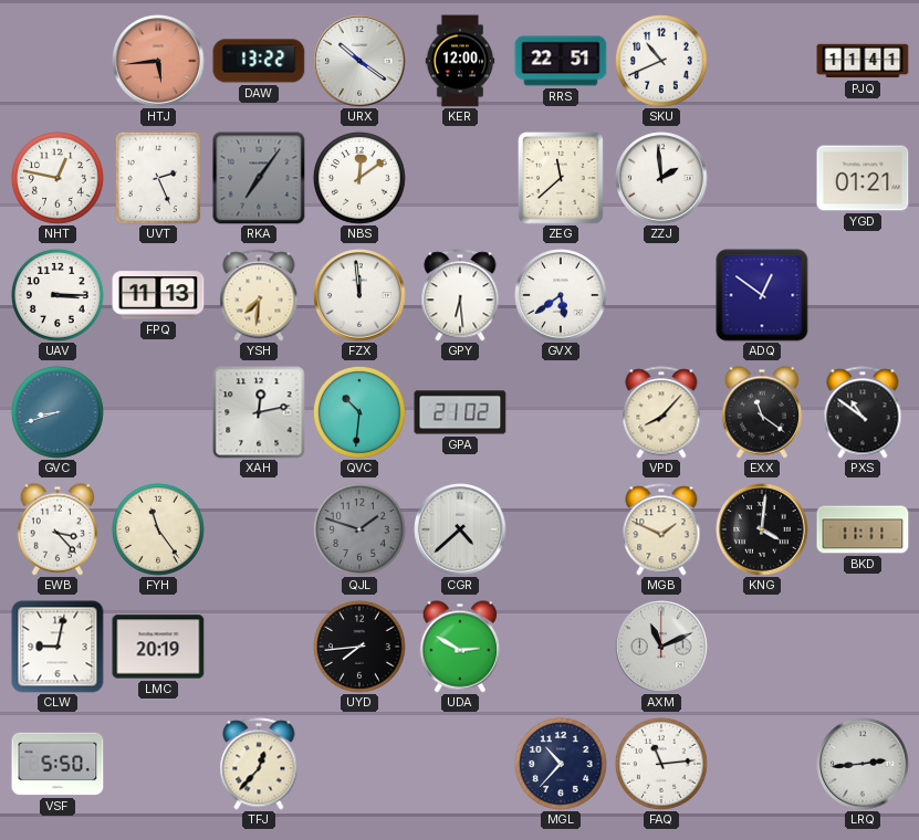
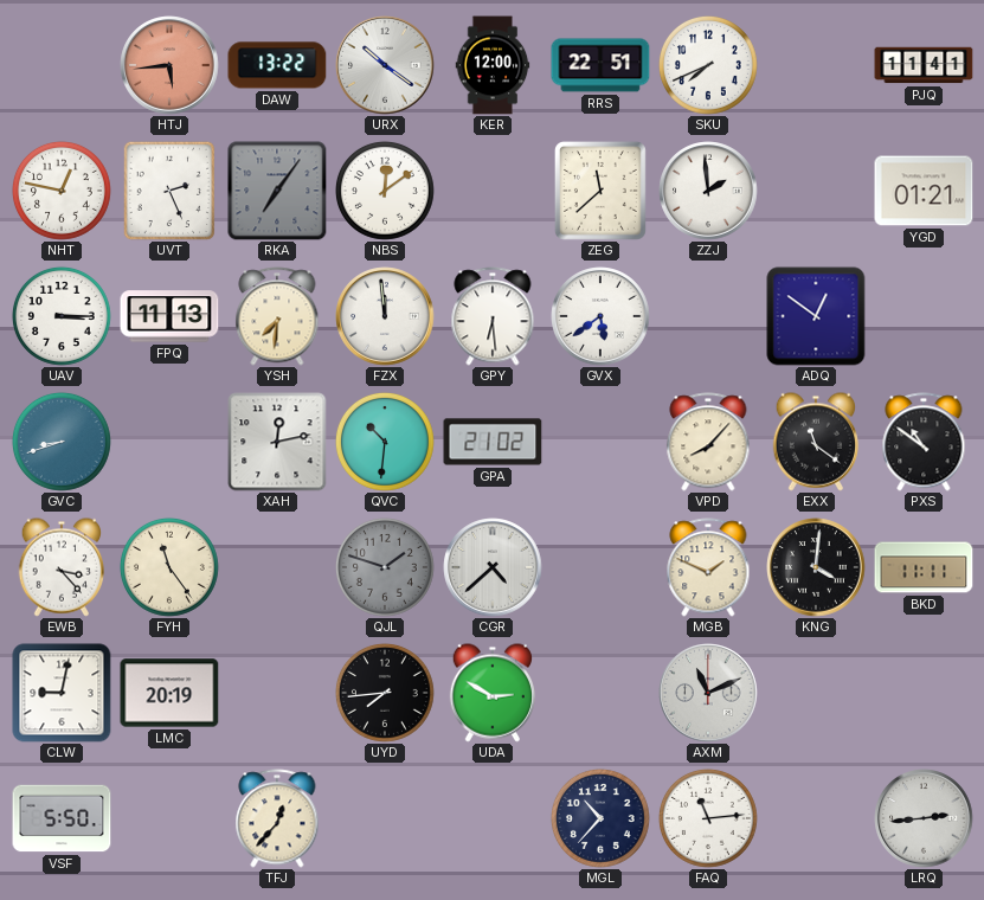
SKU: 10:41 -> 7:41
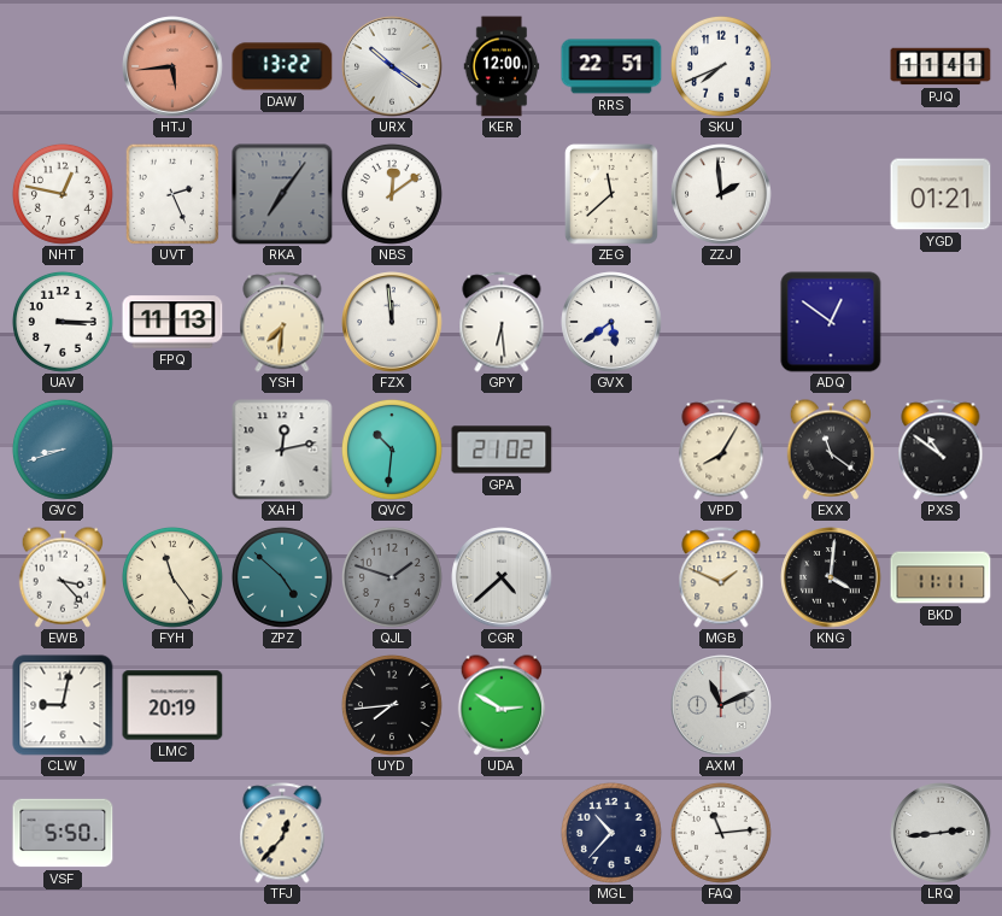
VPD: 8:07 -> 8:05
ZPZ: none -> 4:52
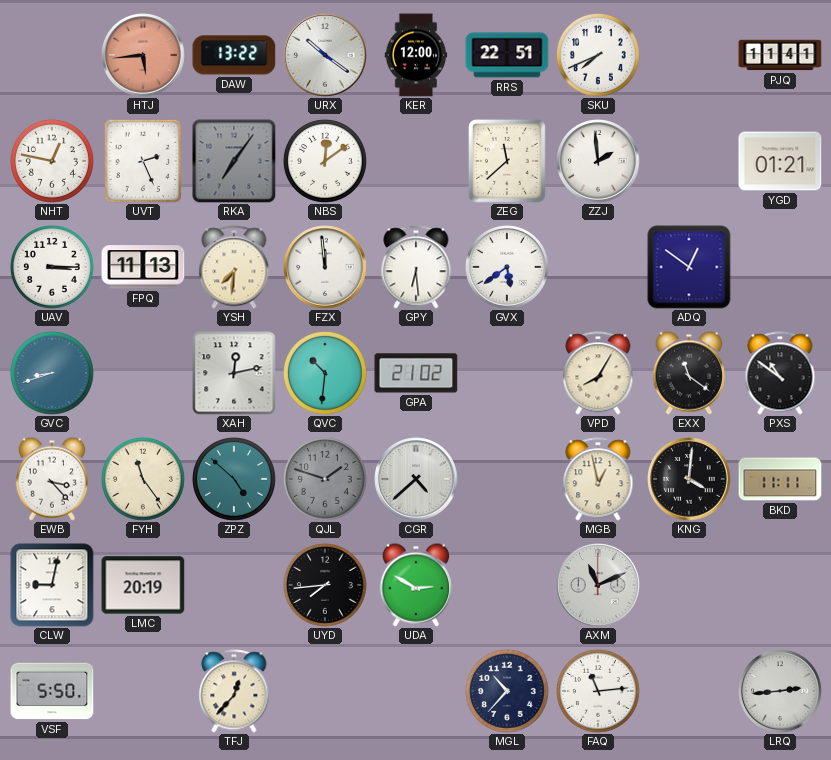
MGB: 1:49 -> 12:58
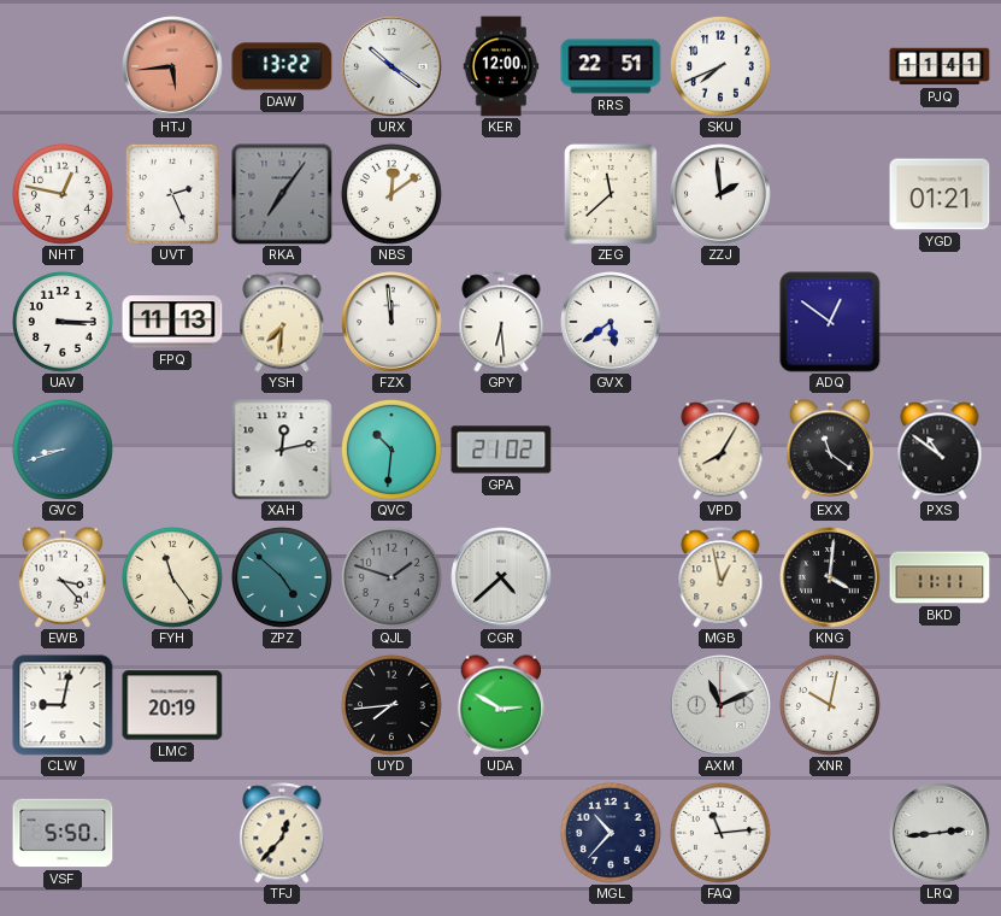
XNR: none -> 10:02
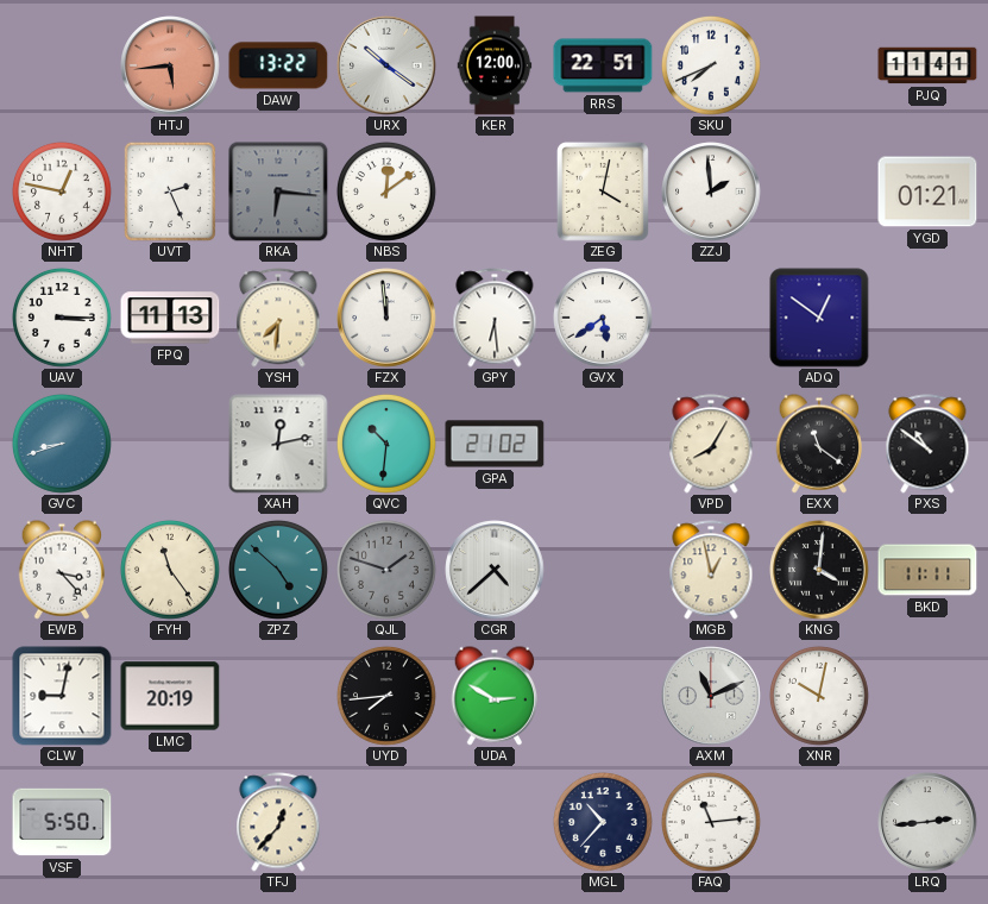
RKA: 7:06 -> 6:16
ZEG: 11:38 -> 4:02
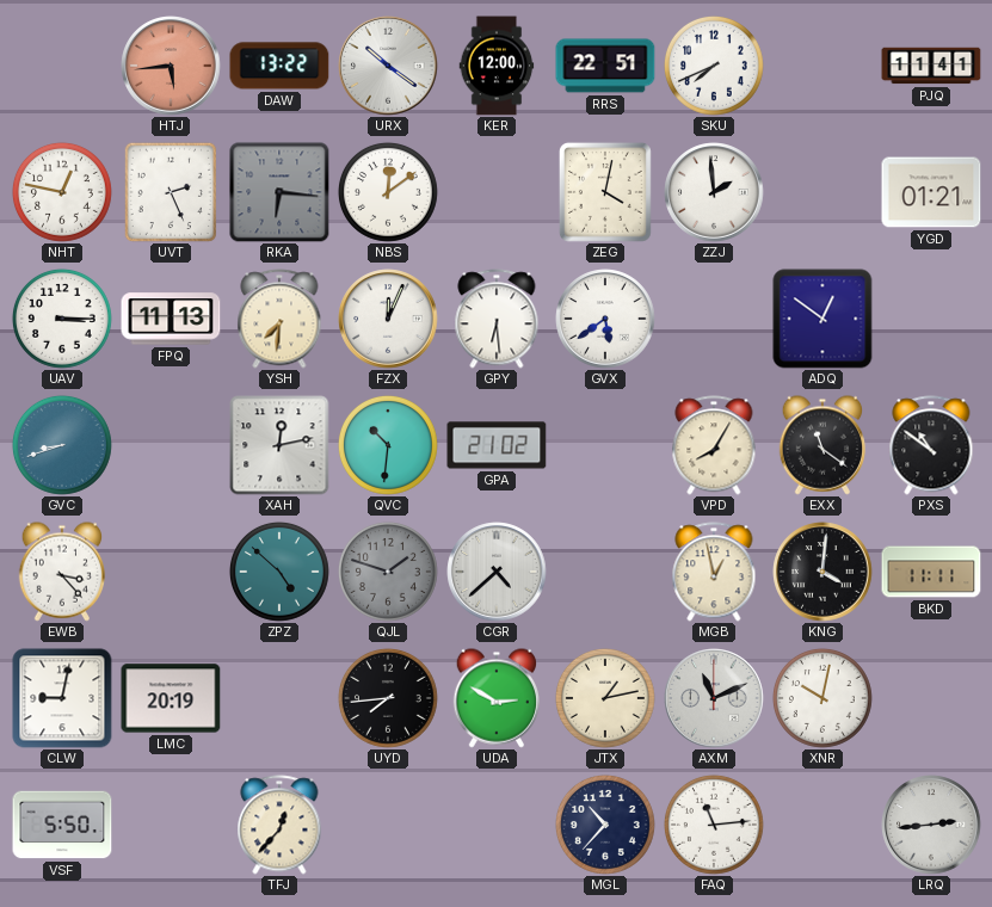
FZX: 11:59 -> 12:04
FYH: 11:24 -> none
JTX: none -> 1:13
